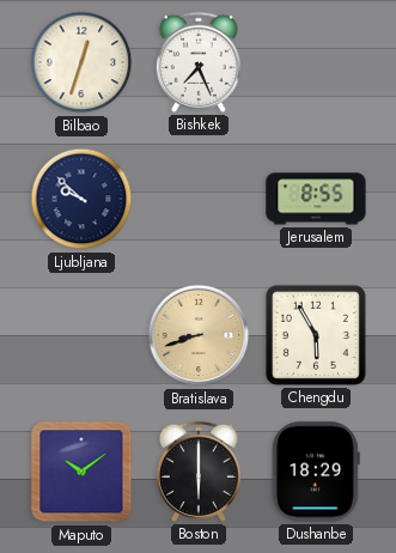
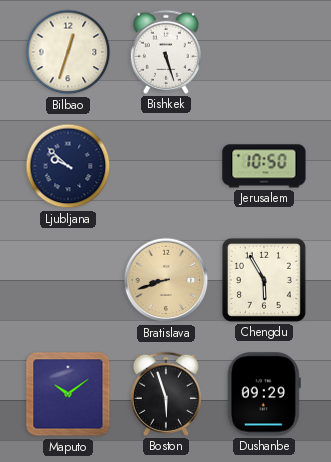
Bishkek: 7:26 -> 5:27
Jerusalem: 8:55 -> 10:50
Boston: 6:00 -> 5:57
Dushanbe: 18:29 -> 09:29
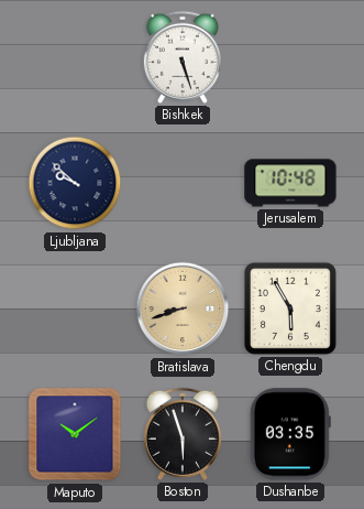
Bilbao: 12:33 -> none
Jerusalem: 10:50 -> 10:48
Dushanbe: 09:29 -> 03:35
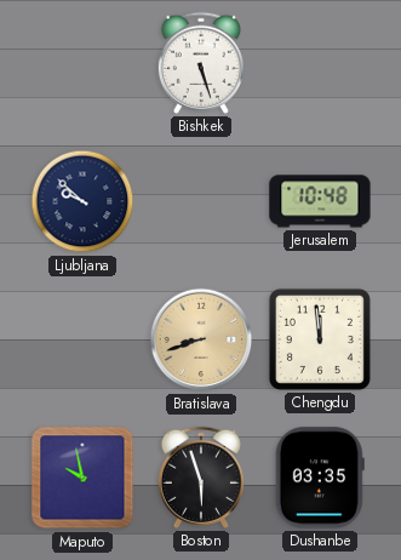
Chengdu: 5:55 -> 11:59
Maputo: 10:09 -> 9:58
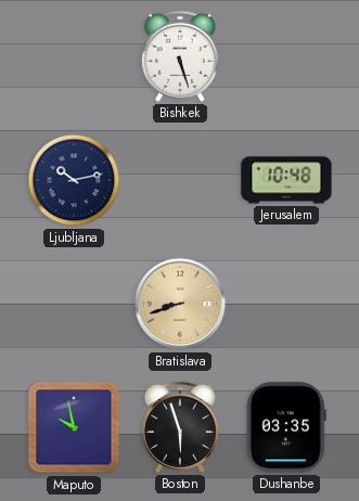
Ljubljana: 9:52 -> 10:13
Chengdu: 11:59 -> none
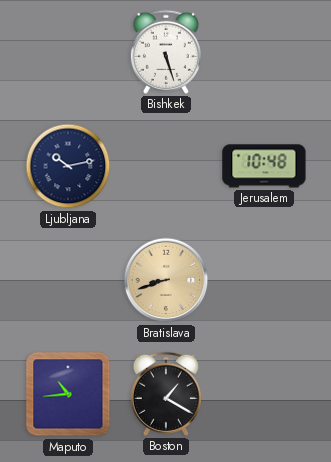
Maputo: 9:58 -> 10:44
Boston: 5:57 -> 1:20
Dushanbe: 03:35 -> none
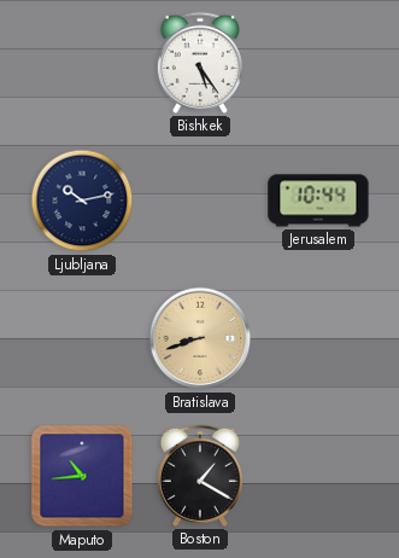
Bishkek: 5:27 -> 5:24
Jerusalem: 10:48 -> 10:44
